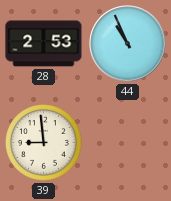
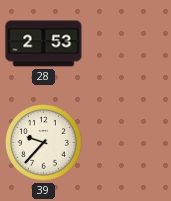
44: 10:56 -> none
39: 8:59 -> 9:37
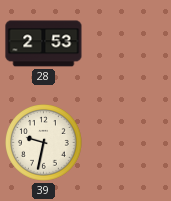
39: 9:37 -> 9:32
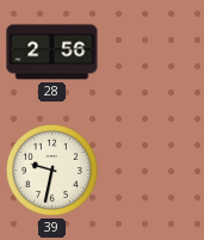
28: 2:53 -> 2:56
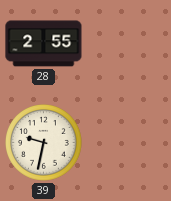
28: 2:56 -> 2:55
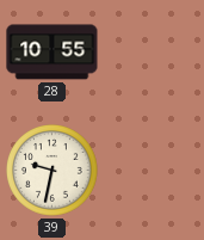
28: 2:55 -> 10:55
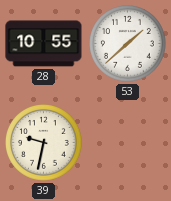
53: none -> 1:38
